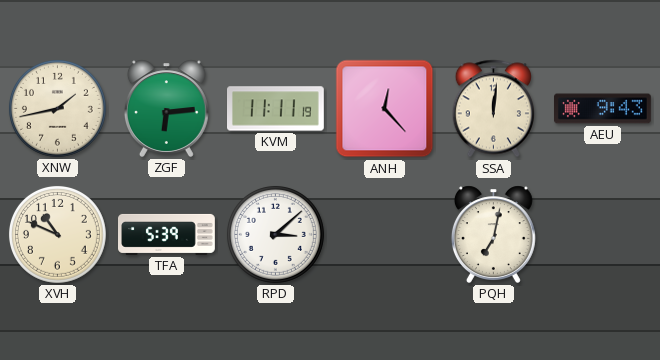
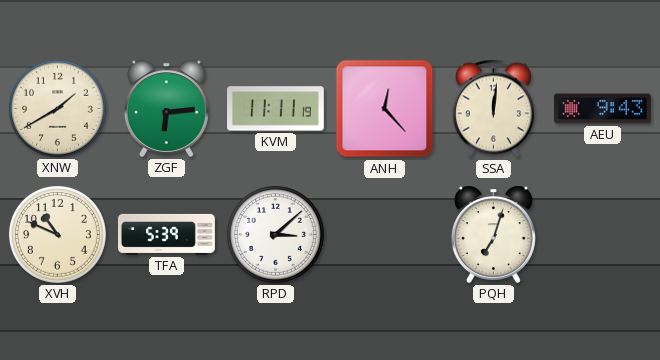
XNW: 1:43 -> 1:40
PQH: 7:02 -> 7:03
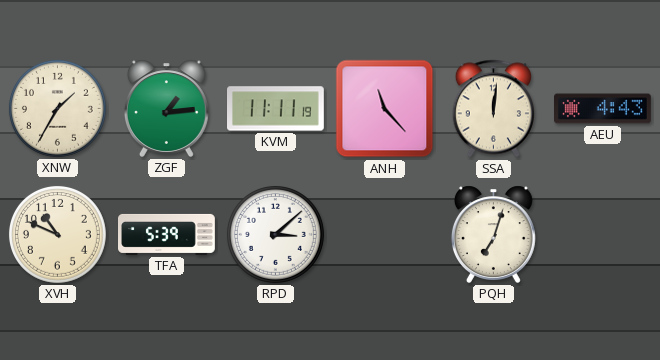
XNW: 1:40 -> 1:35
ZGF: 6:14 -> 1:14
ANH: 12:23 -> 11:23
AEU: 9:43 -> 4:43
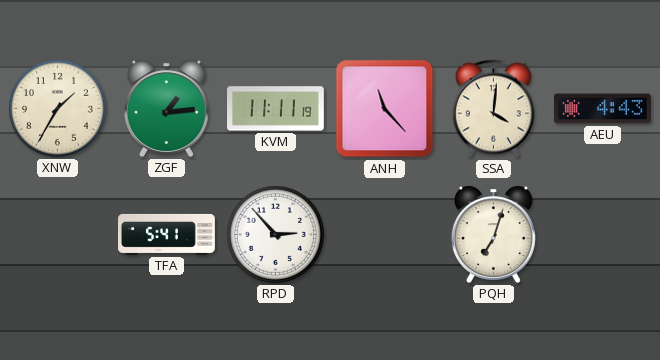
SSA: 12:01 -> 4:01
XVH: 10:49 -> none
TFA: 5:39 -> 5:41
RPD: 3:08 -> 2:53
